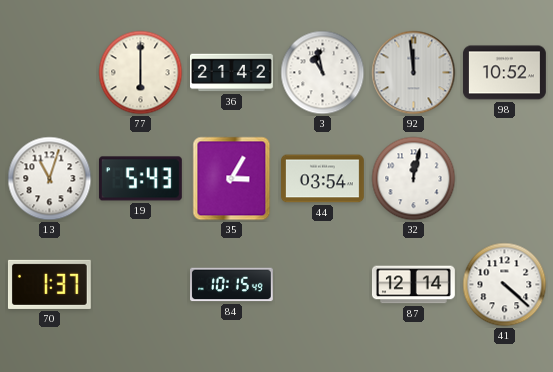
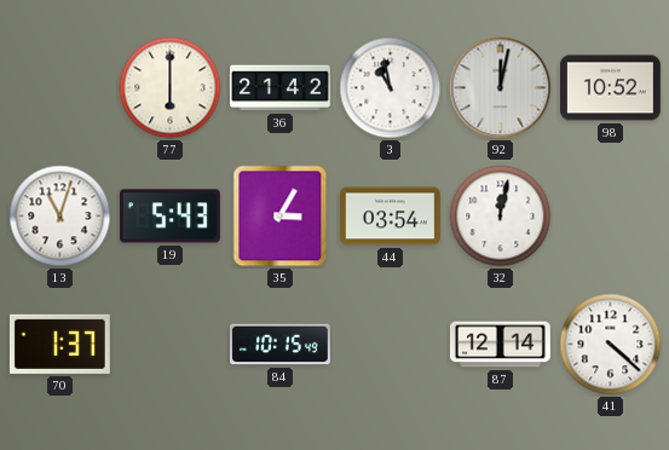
92: 11:59 -> 12:02
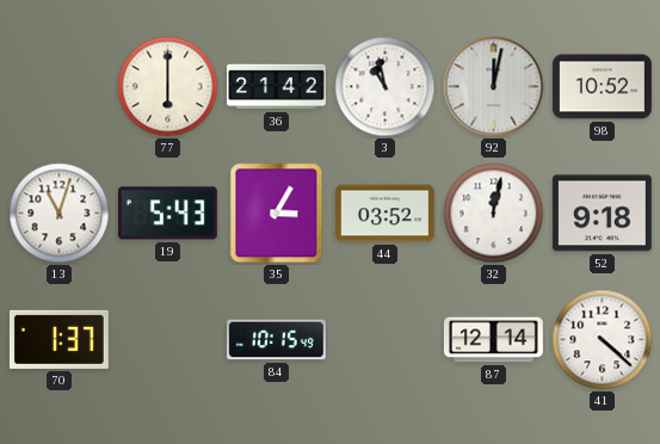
44: 03:54 -> 03:52
52: none -> 9:18
